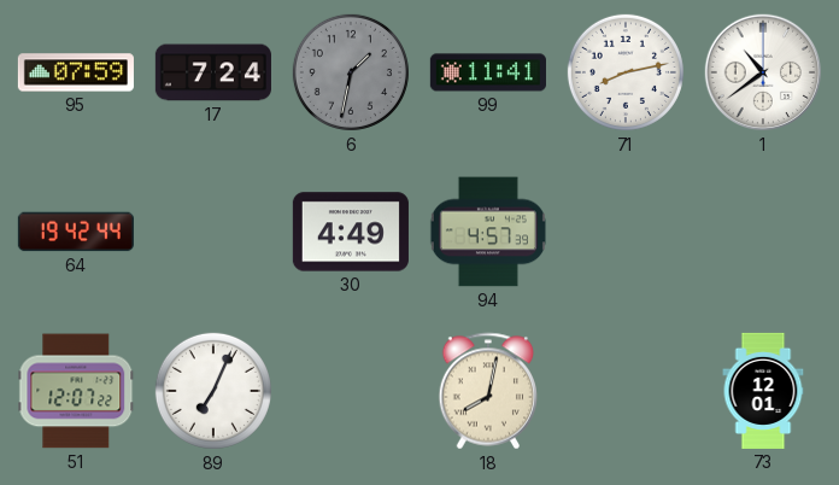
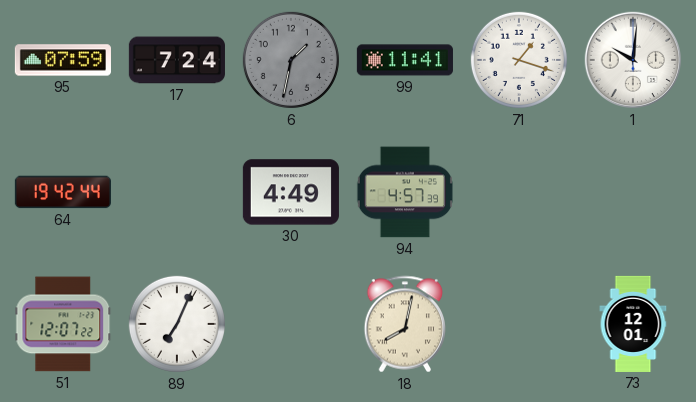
71: 8:13 -> 1:18
1: 10:39 -> 10:01
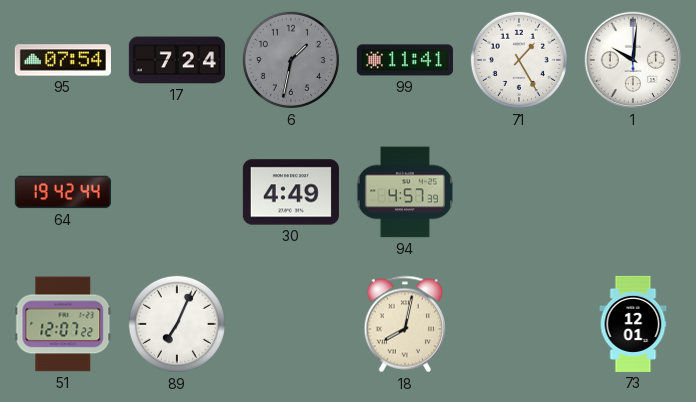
95: 07:59 -> 07:54
71: 1:18 -> 1:25
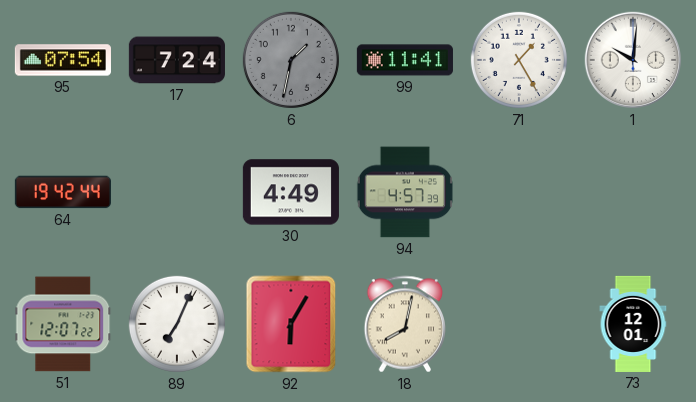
92: none -> 6:05
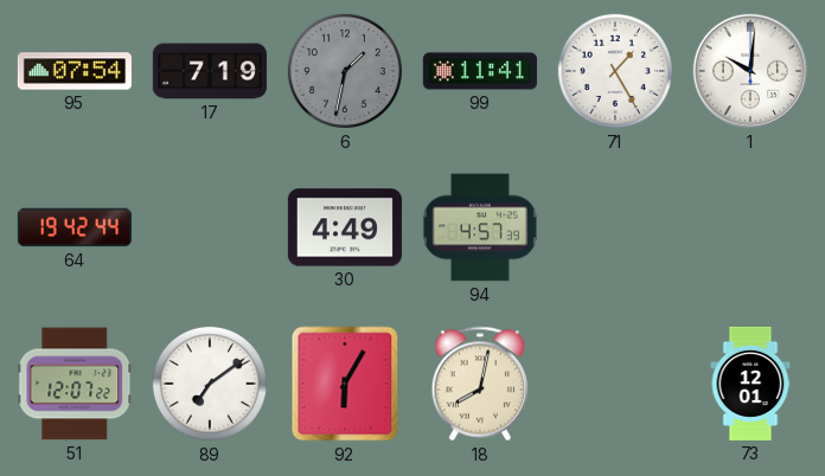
17: 7:24 -> 7:19
89: 7:04 -> 7:09
